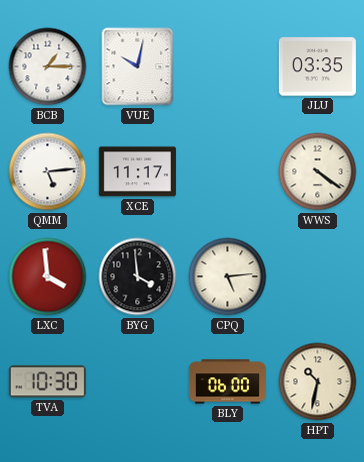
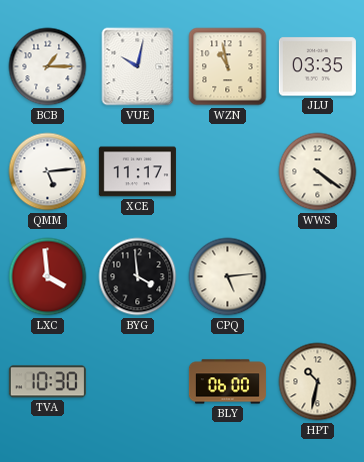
WZN: none -> 10:58
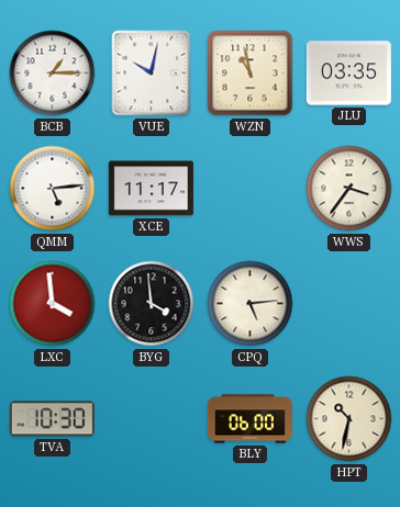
WWS: 4:21 -> 3:36
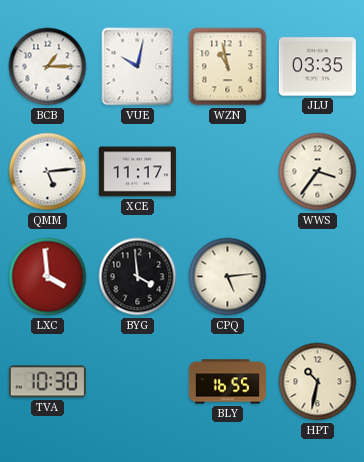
BLY: 06:00 -> 16:55
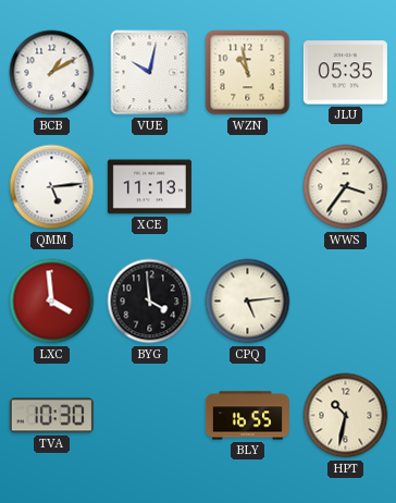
BCB: 1:15 -> 1:10
JLU: 03:35 -> 05:35
XCE: 11:17 -> 11:13
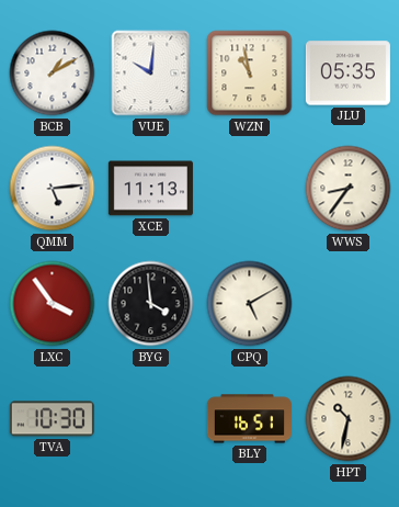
VUE: 10:02 -> 10:01
WWS: 3:36 -> 8:36
LXC: 3:59 -> 3:54
CPQ: 5:14 -> 5:10
BLY: 16:55 -> 16:51
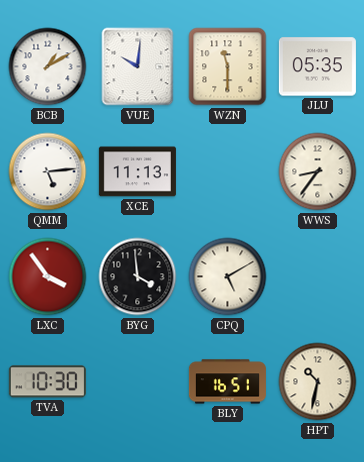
WZN: 10:58 -> 11:30
